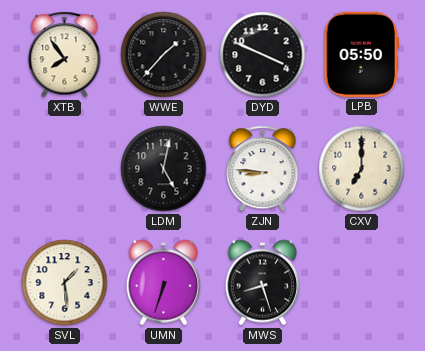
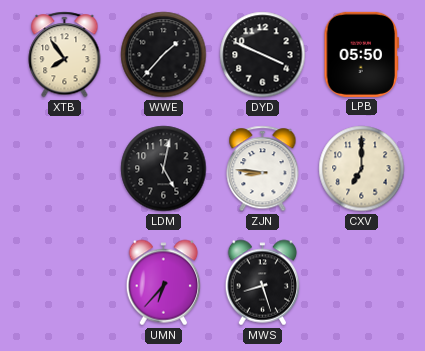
SVL: 1:29 -> none
UMN: 6:33 -> 6:37
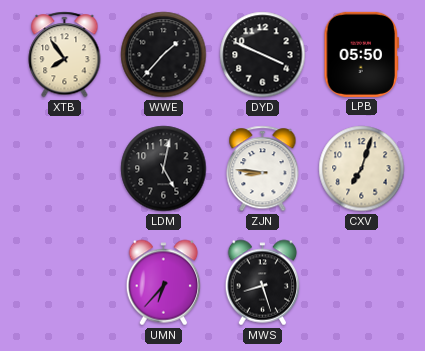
CXV: 7:00 -> 7:03
